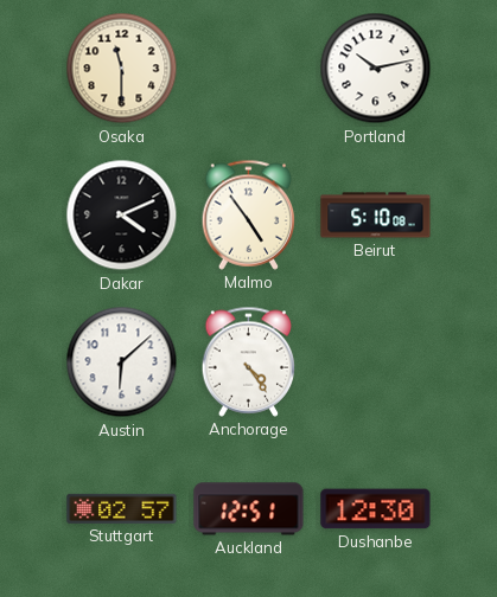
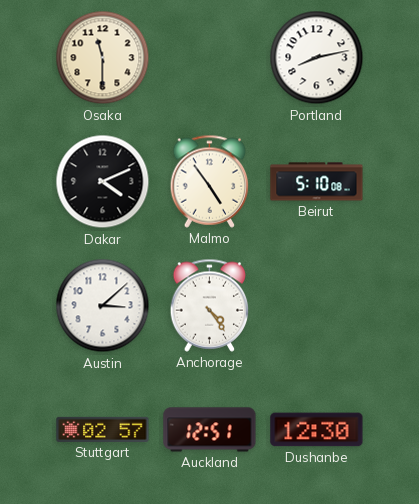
Portland: 10:13 -> 8:13
Austin: 6:08 -> 3:08
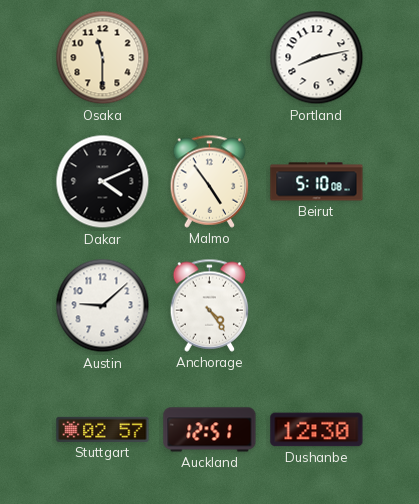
Austin: 3:08 -> 9:08
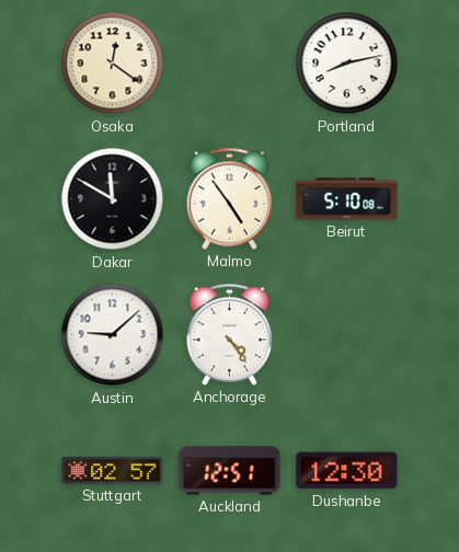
Osaka: 11:30 -> 12:21
Dakar: 4:11 -> 11:50
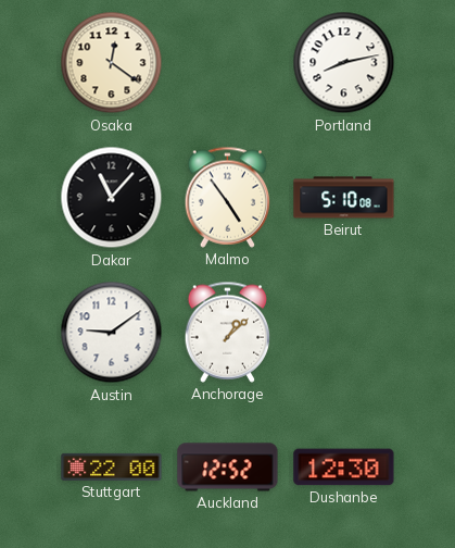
Dakar: 11:50 -> 11:07
Austin: 9:08 -> 9:09
Anchorage: 4:24 -> 1:08
Stuttgart: 02:57 -> 22:00
Auckland: 12:51 -> 12:52
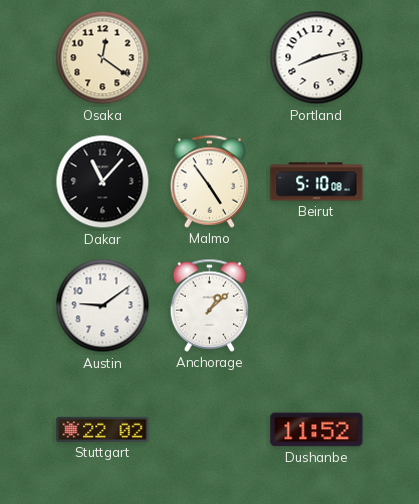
Stuttgart: 22:00 -> 22:02
Auckland: 12:52 -> none
Dushanbe: 12:30 -> 11:52
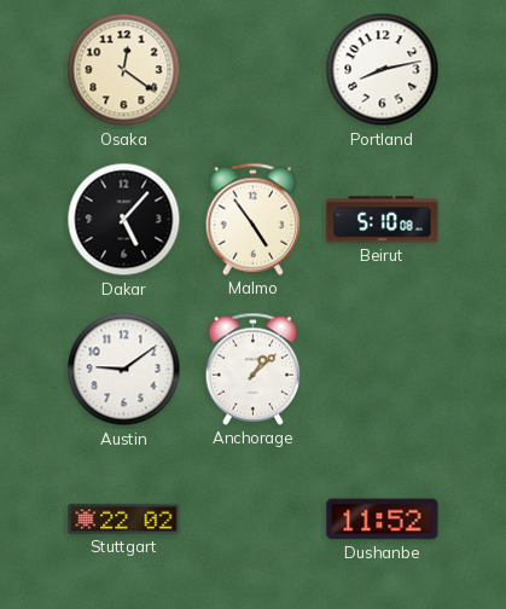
Dakar: 11:07 -> 5:07
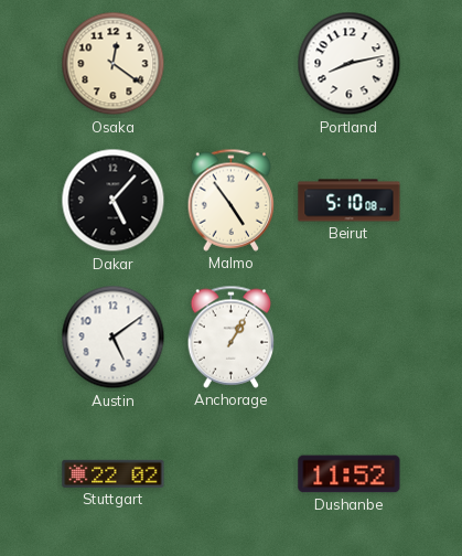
Austin: 9:09 -> 5:09
Anchorage: 1:08 -> 1:05
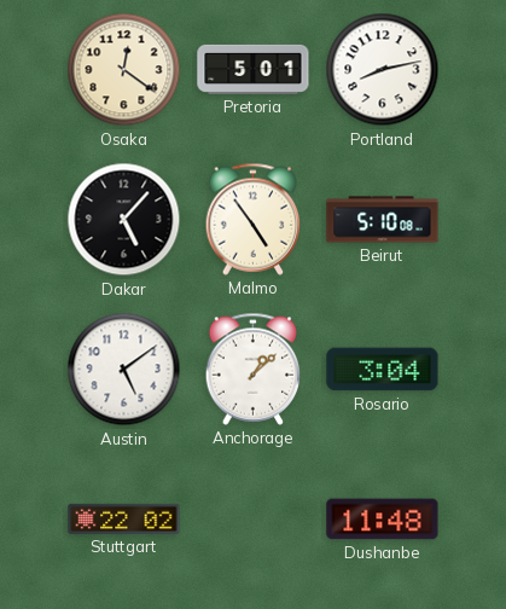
Pretoria: none -> 5:01
Anchorage: 1:05 -> 1:08
Rosario: none -> 3:04
Dushanbe: 11:52 -> 11:48
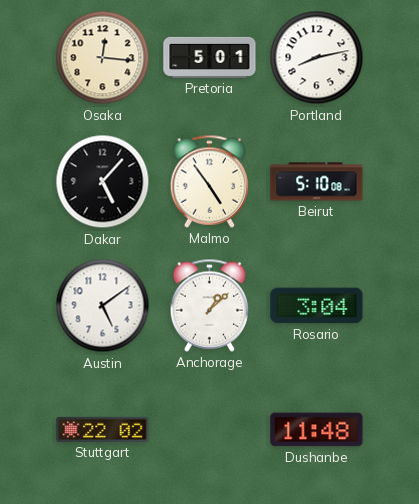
Osaka: 12:21 -> 12:16
